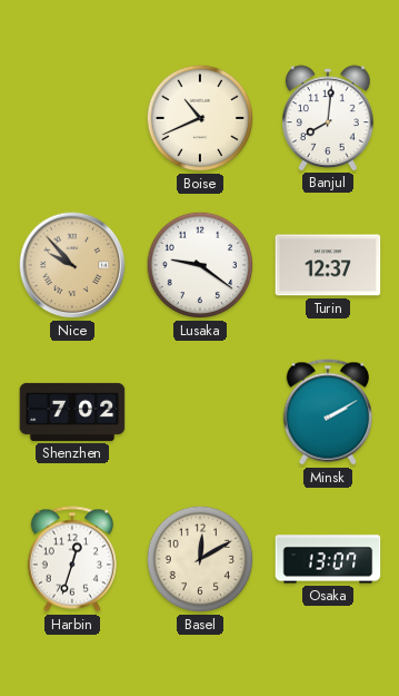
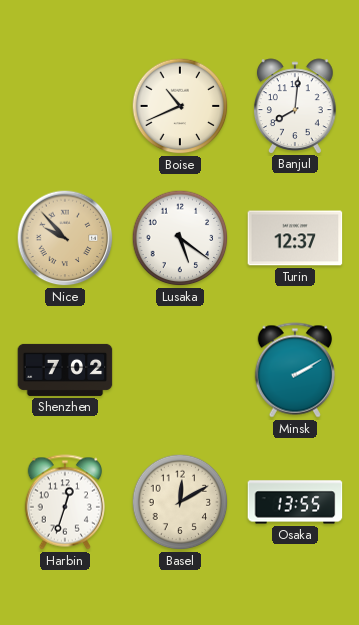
Lusaka: 9:21 -> 5:21
Osaka: 13:07 -> 13:55
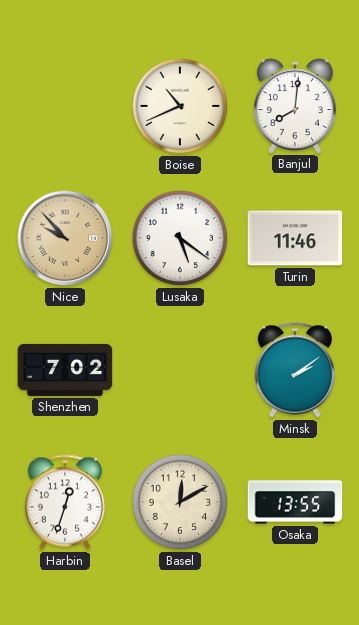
Turin: 12:37 -> 11:46
Minsk: 2:10 -> 2:09
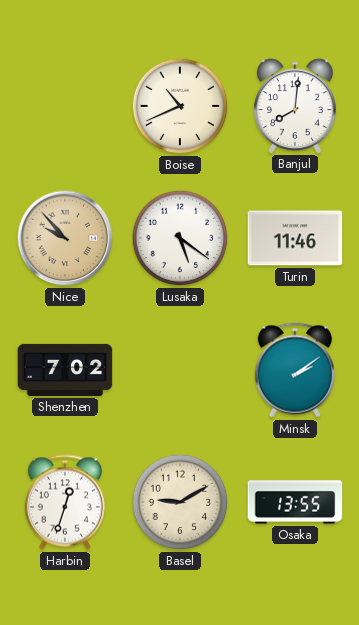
Basel: 12:10 -> 9:10
